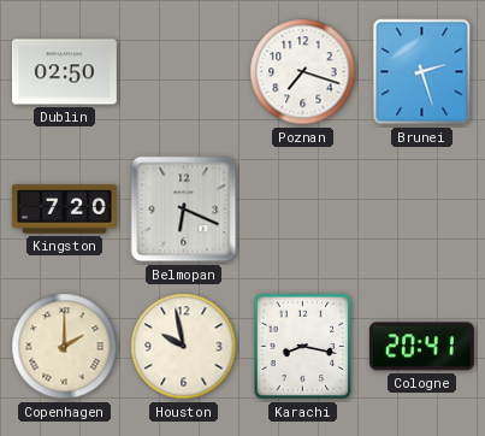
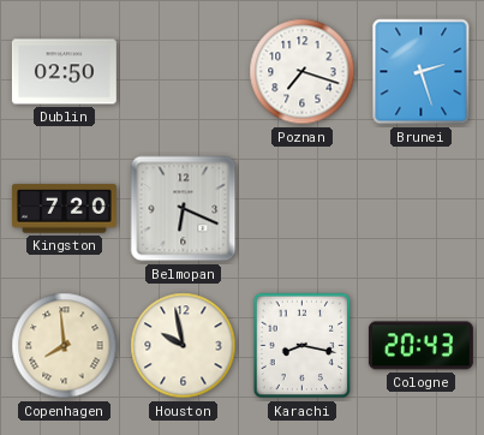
Copenhagen: 2:00 -> 7:59
Cologne: 20:41 -> 20:43
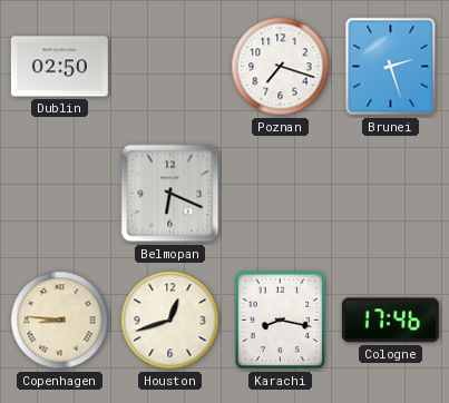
Kingston: 7:20 -> none
Copenhagen: 7:59 -> 8:46
Houston: 9:58 -> 12:42
Cologne: 20:43 -> 17:46
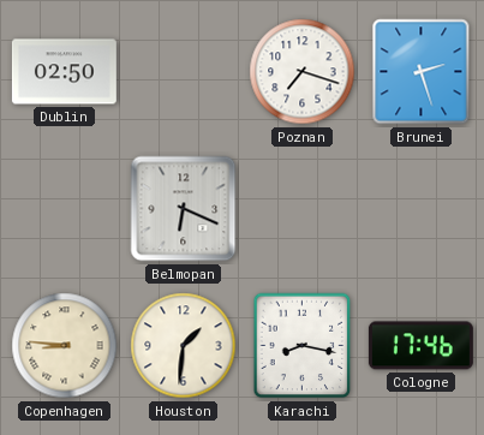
Houston: 12:42 -> 1:31
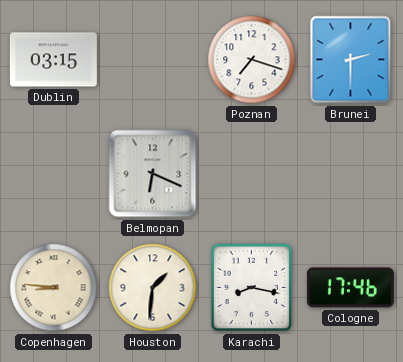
Dublin: 02:50 -> 03:15
Brunei: 2:27 -> 2:30
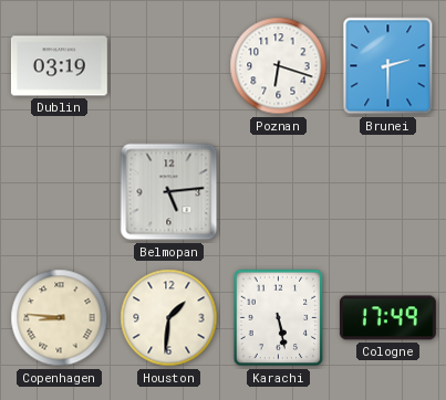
Dublin: 03:15 -> 03:19
Poznan: 7:18 -> 6:18
Belmopan: 6:19 -> 5:14
Karachi: 8:17 -> 5:28
Cologne: 17:46 -> 17:49
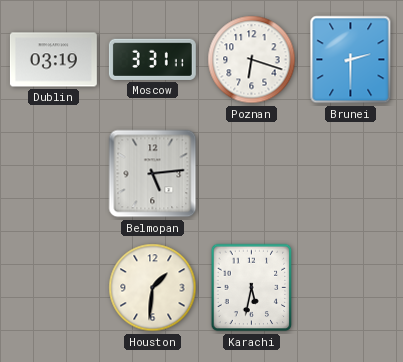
Moscow: none -> 3:31
Copenhagen: 8:46 -> none
Karachi: 5:28 -> 5:32
Cologne: 17:49 -> none
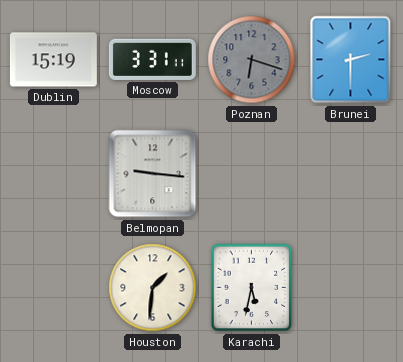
Dublin: 03:19 -> 15:19
Poznan dial: white -> grey
Belmopan: 5:14 -> 9:16
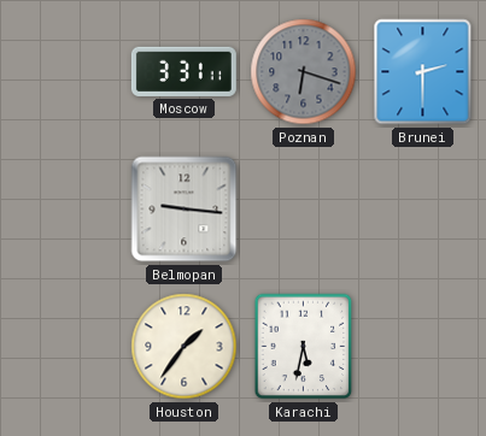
Dublin: 15:19 -> none
Houston: 1:31 -> 1:36
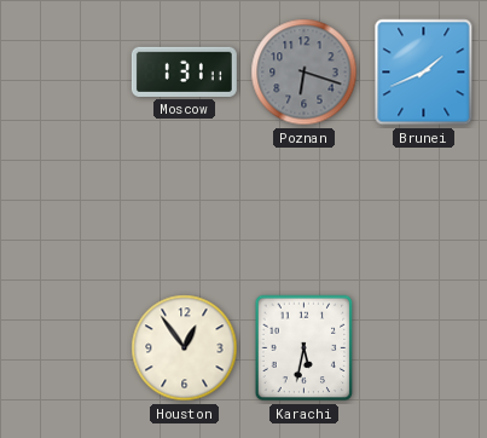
Moscow: 3:31 -> 1:31
Brunei: 2:30 -> 1:41
Belmopan: 9:16 -> none
Houston: 1:36 -> 12:54
